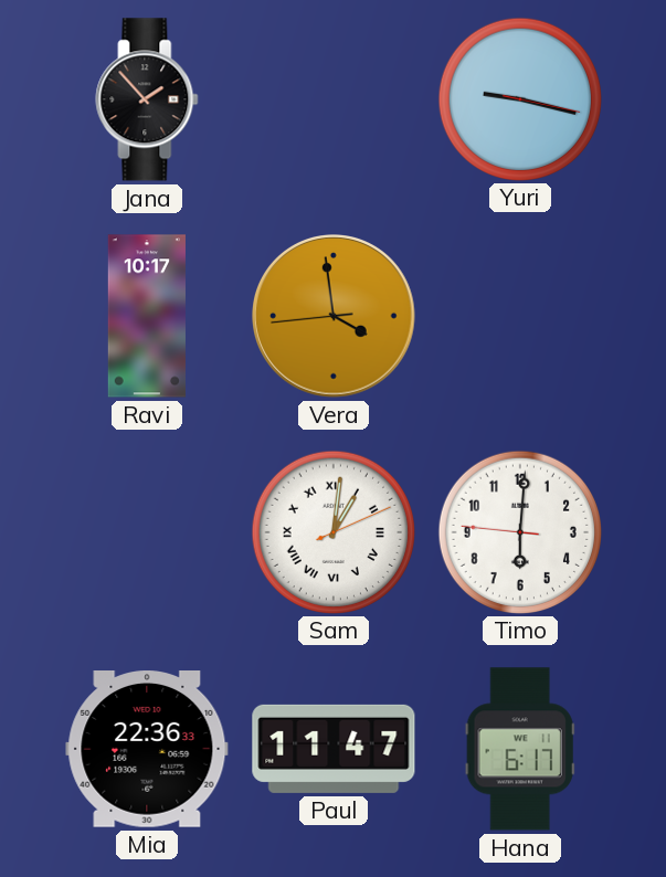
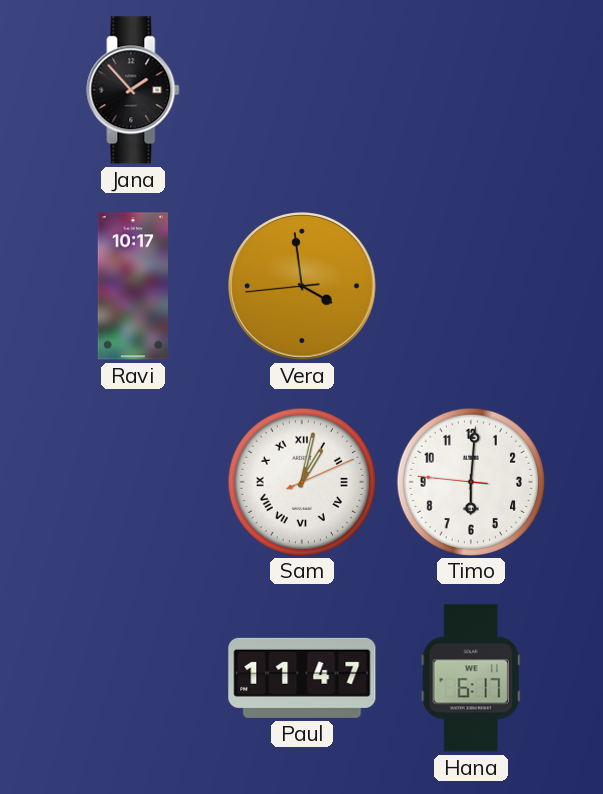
Yuri: 9:17 -> none
Sam: 1:01 -> 1:02
Mia: 22:36 -> none
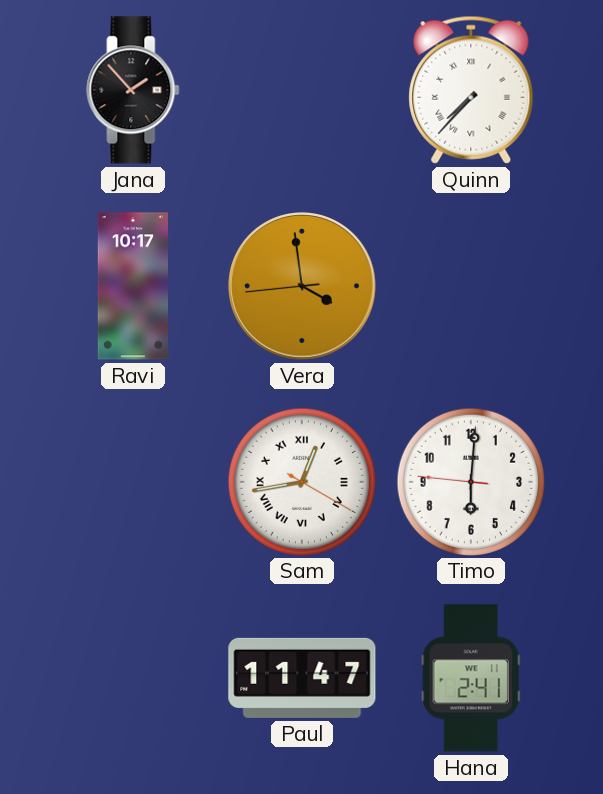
Quinn: none -> 7:37
Sam: 1:02 -> 12:43
Hana: 6:17 -> 2:41
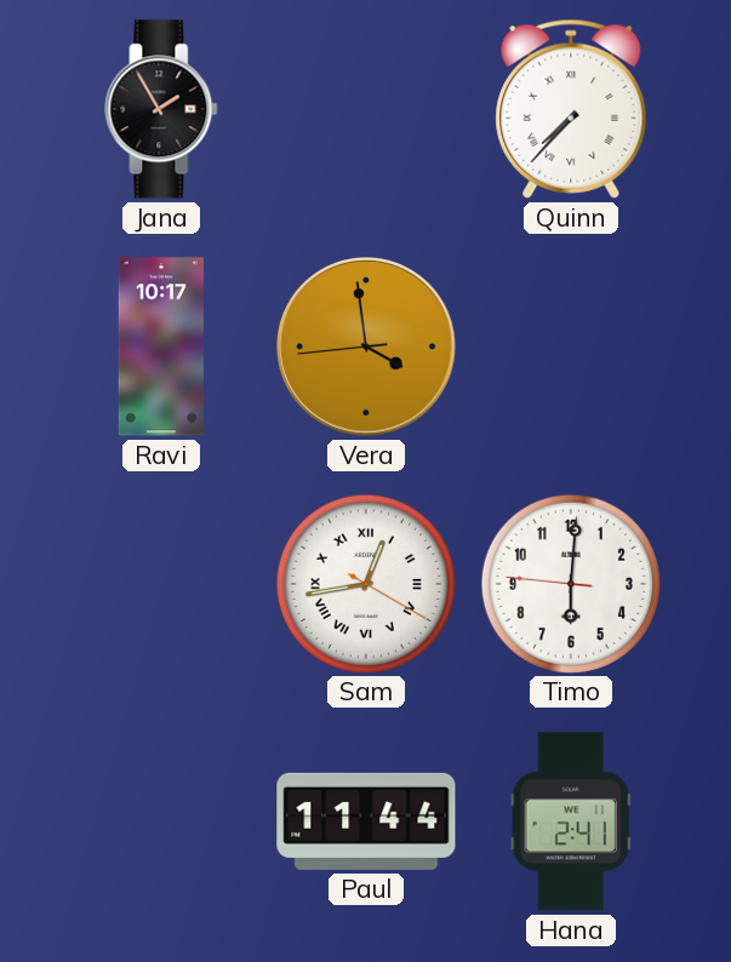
Jana: 1:53 -> 1:55
Paul: 11:47 -> 11:44
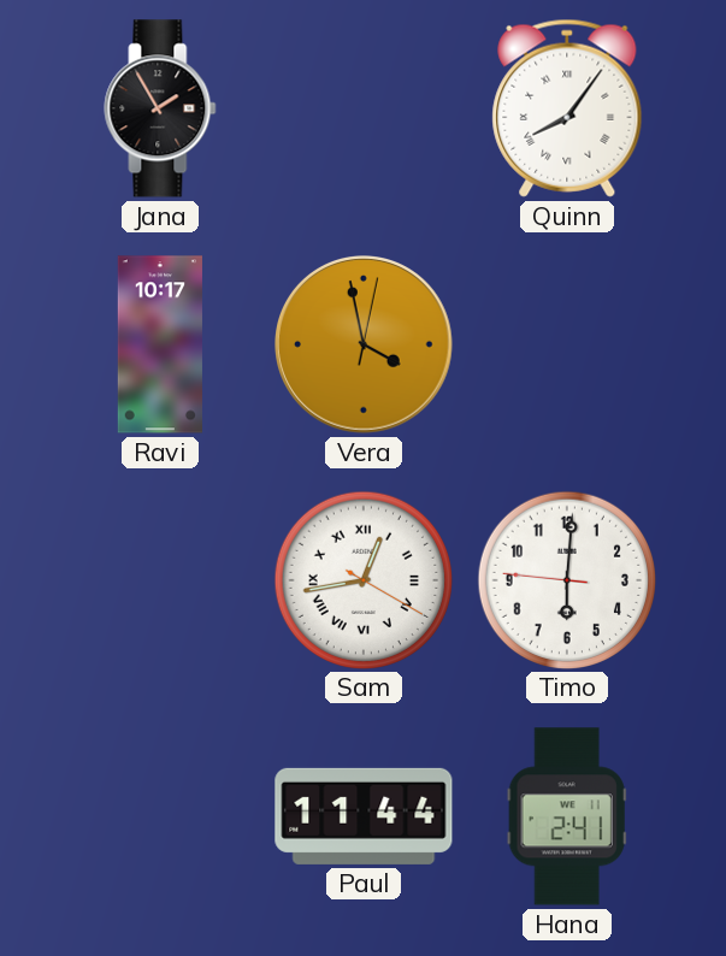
Quinn: 7:37 -> 8:06
Vera: 3:58:44 -> 3:58:02
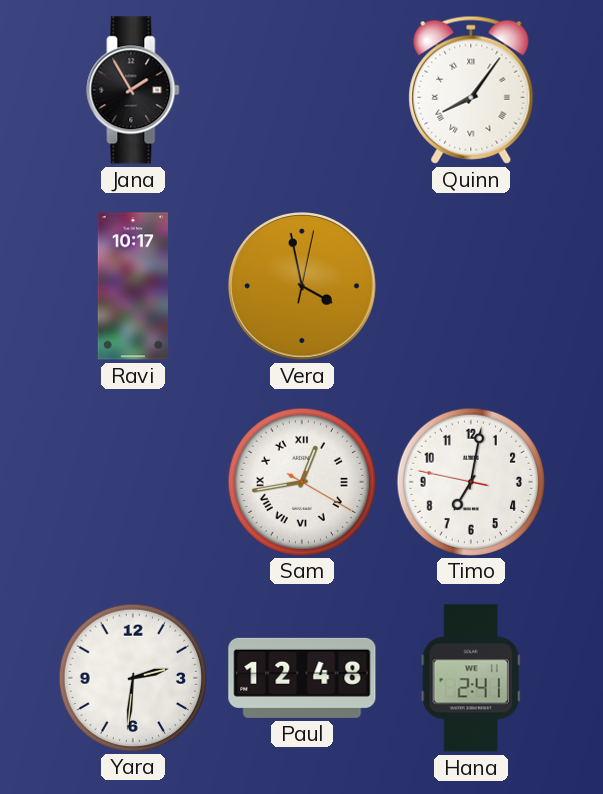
Timo: 6:00 -> 7:01
Yara: none -> 2:31
Paul: 11:44 -> 12:48
